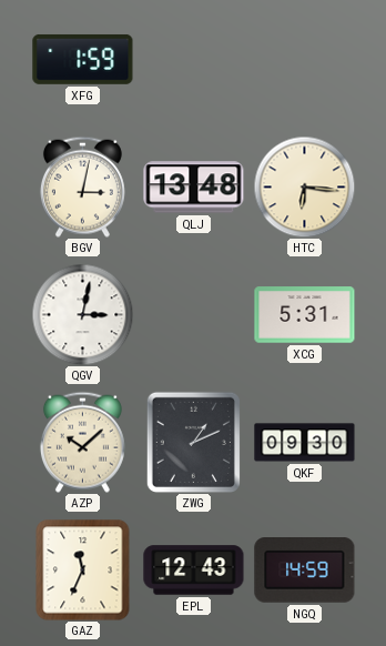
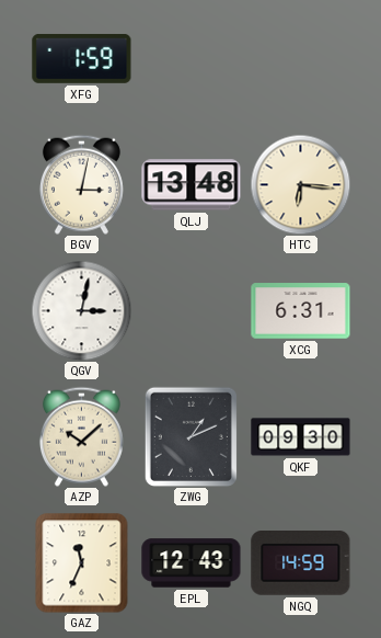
XCG: 5:31 -> 6:31
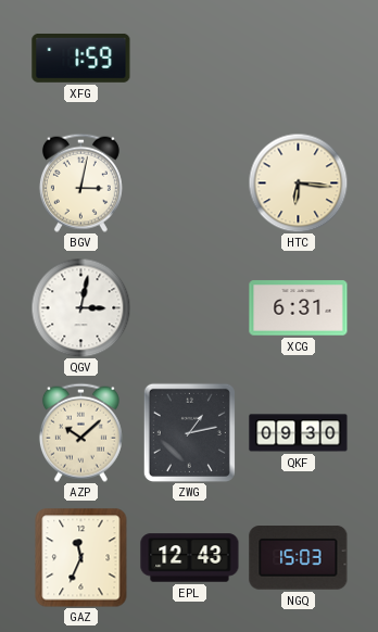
QLJ: 13:48 -> none
ZWG: 1:11 -> 1:13
NGQ: 14:59 -> 15:03
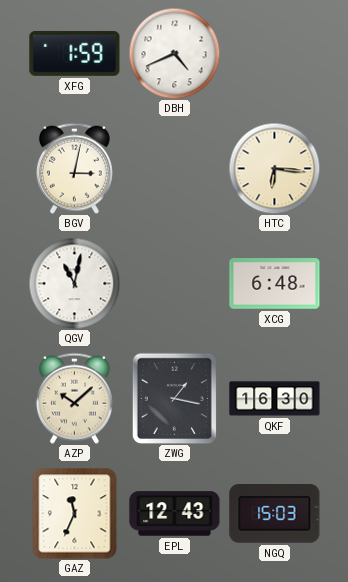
DBH: none -> 4:41
QGV: 3:02 -> 11:02
XCG: 6:31 -> 6:48
ZWG: 1:13 -> 1:17
QKF: 09:30 -> 16:30
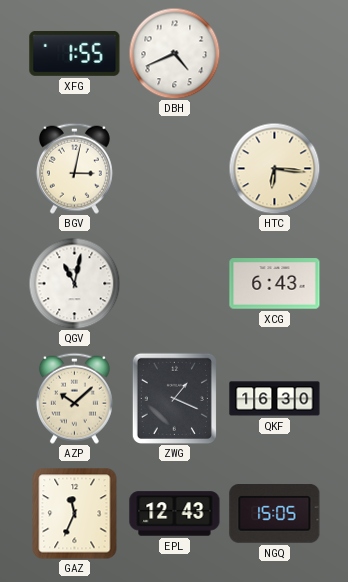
XFG: 1:59 -> 1:55
XCG: 6:48 -> 6:43
ZWG: 1:17 -> 1:19
NGQ: 15:03 -> 15:05
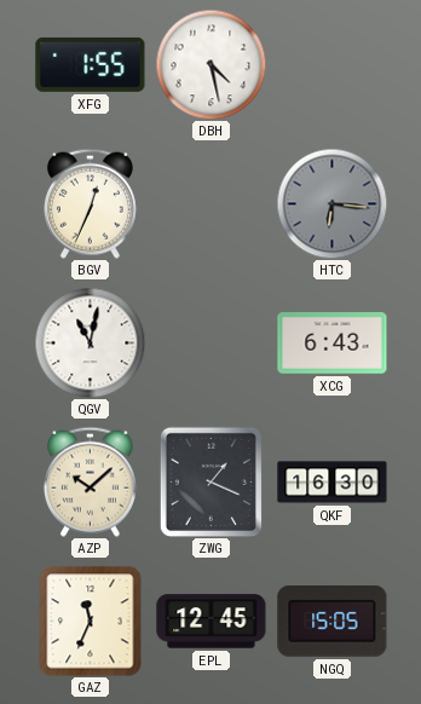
DBH: 4:41 -> 4:28
BGV: 3:02 -> 12:34
HTC dial: cream -> grey
EPL: 12:43 -> 12:45
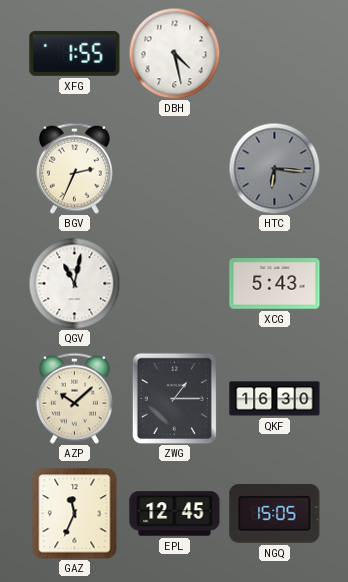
BGV: 12:34 -> 2:34
XCG: 6:43 -> 5:43
ZWG: 1:19 -> 1:15
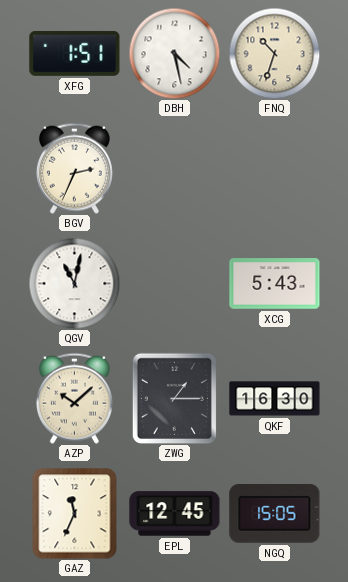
XFG: 1:55 -> 1:51
FNQ: none -> 10:33
HTC: 6:16 -> none
